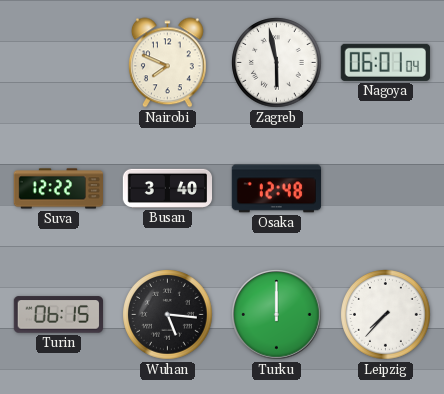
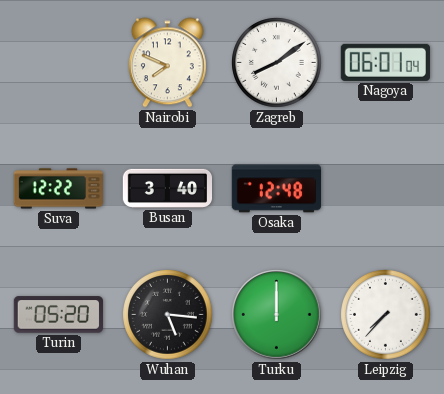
Zagreb: 5:58 -> 8:09
Turin: 06:15 -> 05:20
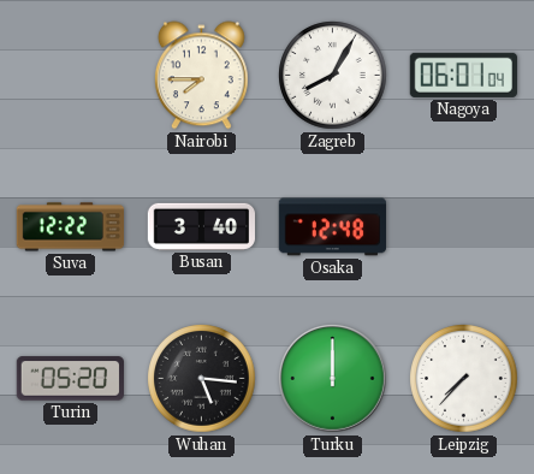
Nairobi: 7:49 -> 7:45
Zagreb: 8:09 -> 8:05
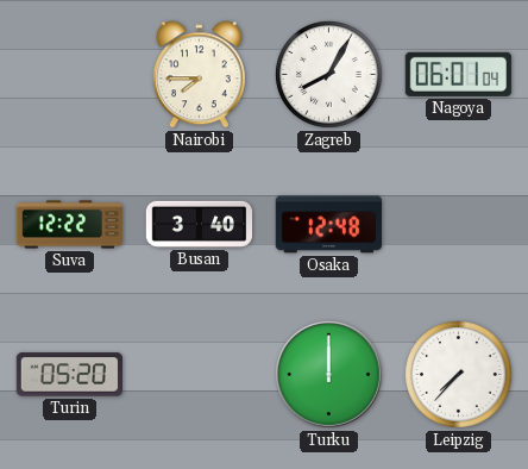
Wuhan: 5:16 -> none
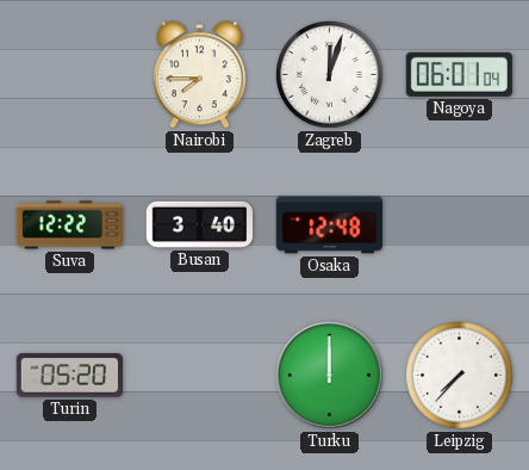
Zagreb: 8:05 -> 12:03
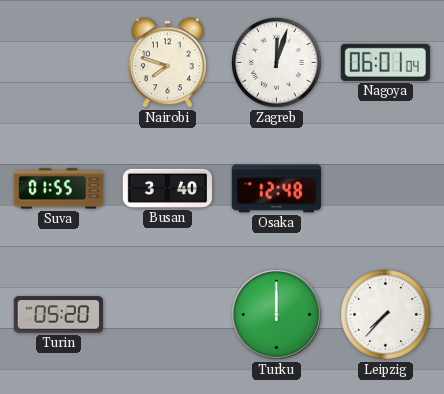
Nairobi: 7:45 -> 7:48
Suva: 12:22 -> 01:55
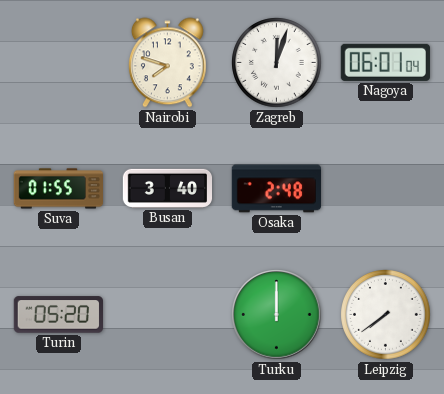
Osaka: 12:48 -> 2:48
Leipzig: 7:37 -> 7:39
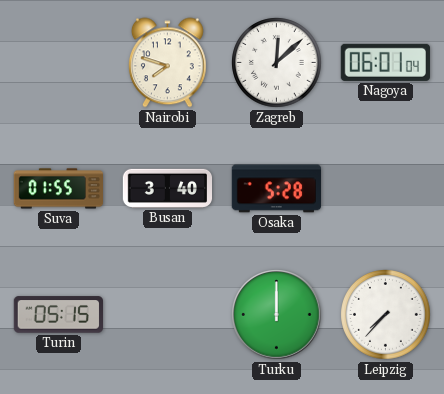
Zagreb: 12:03 -> 12:08
Osaka: 2:48 -> 5:28
Turin: 05:20 -> 05:15
Leipzig: 7:39 -> 7:37
